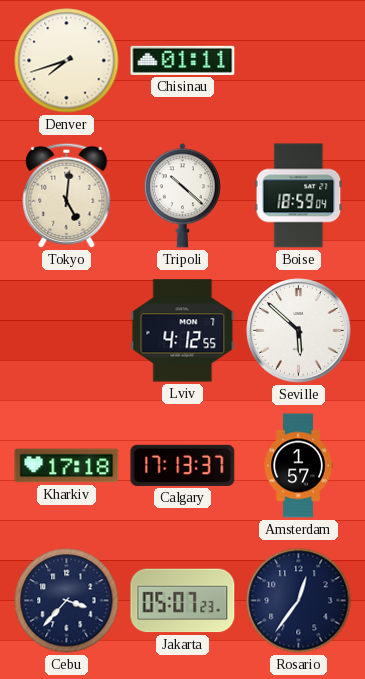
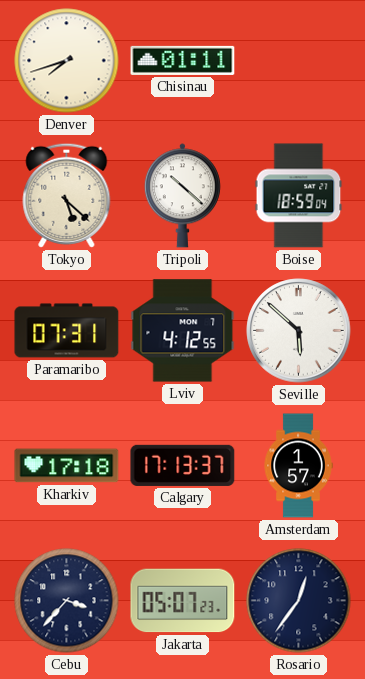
Tokyo: 5:01 -> 5:22
Paramaribo: none -> 07:31
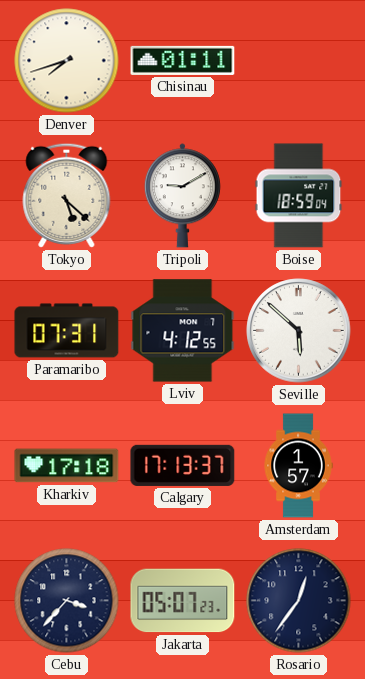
Tripoli: 10:22 -> 9:10
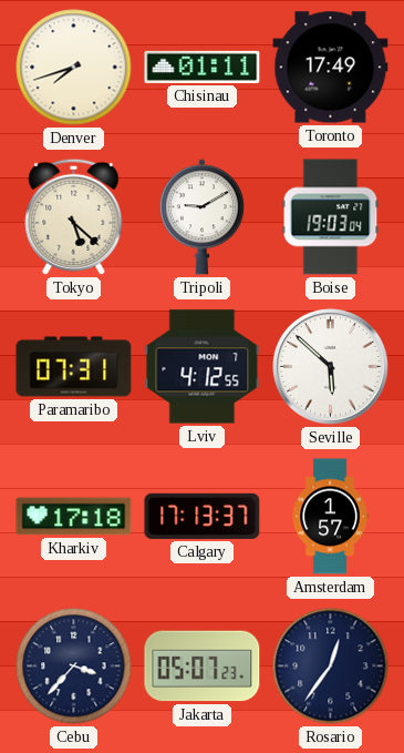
Toronto: none -> 17:49
Boise: 18:59 -> 19:03
